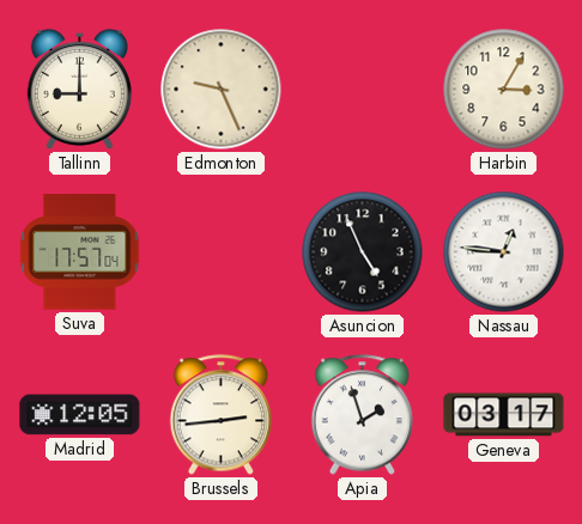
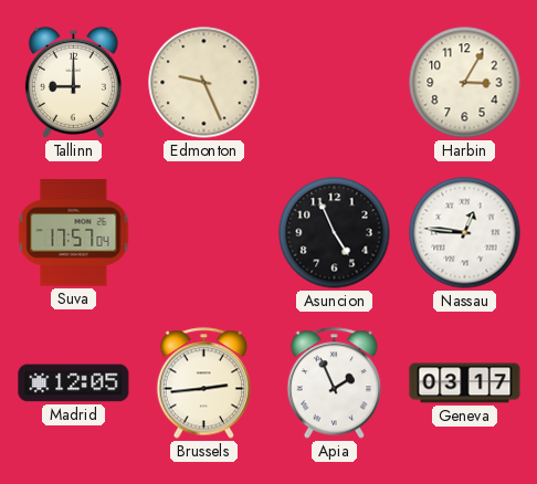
Apia: 1:57 -> 1:56
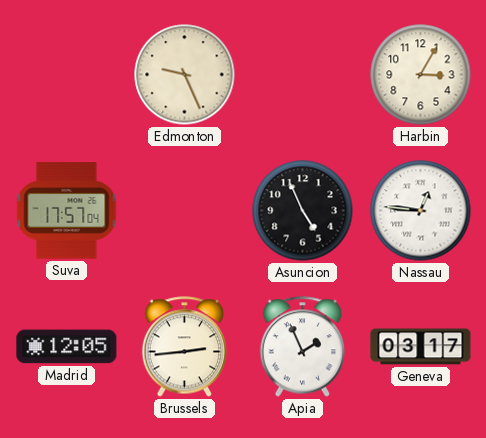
Tallinn: 9:00 -> none
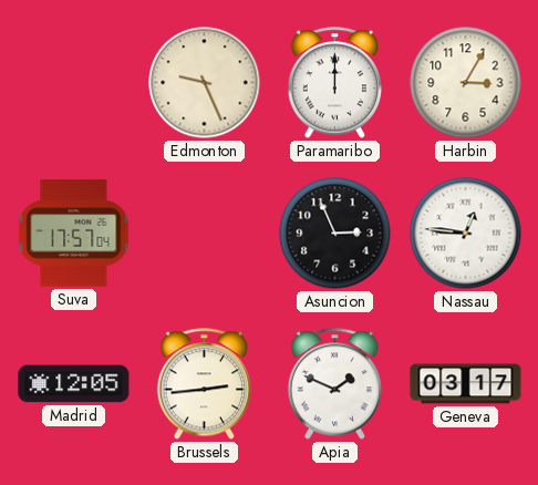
Paramaribo: none -> 12:00
Asuncion: 4:56 -> 2:56
Apia: 1:56 -> 1:49
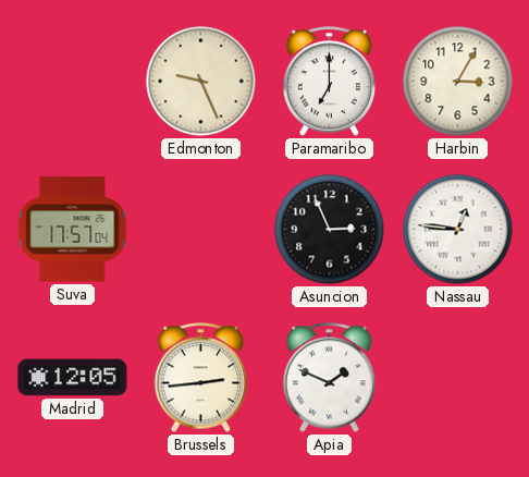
Paramaribo: 12:00 -> 7:00
Geneva: 03:17 -> none
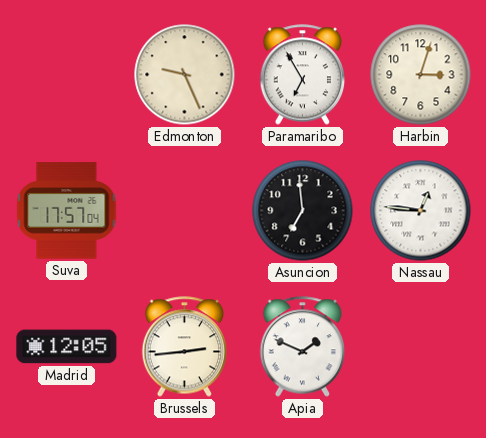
Paramaribo: 7:00 -> 6:55
Harbin: 3:05 -> 3:03
Asuncion: 2:56 -> 6:59
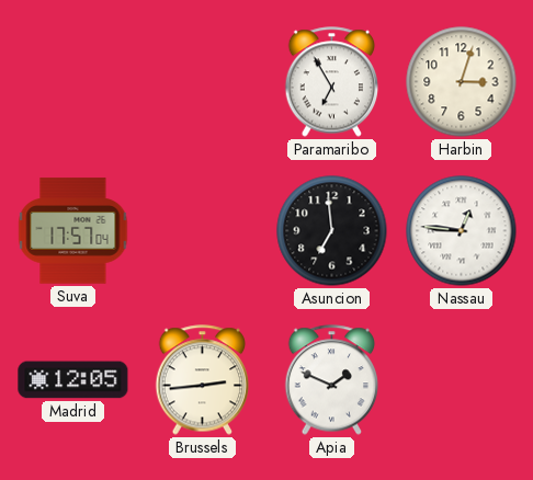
Edmonton: 9:26 -> none
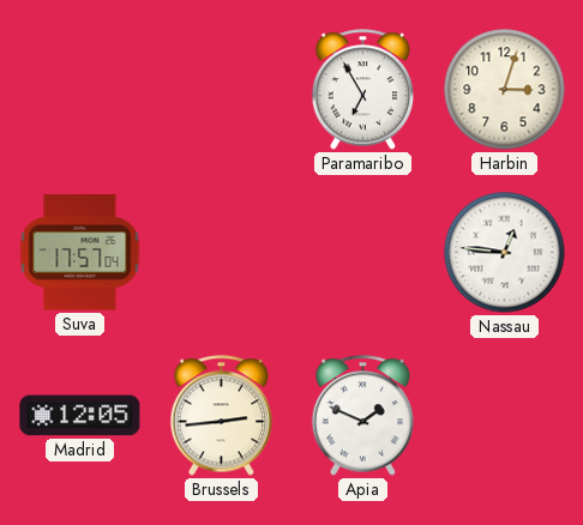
Asuncion: 6:59 -> none
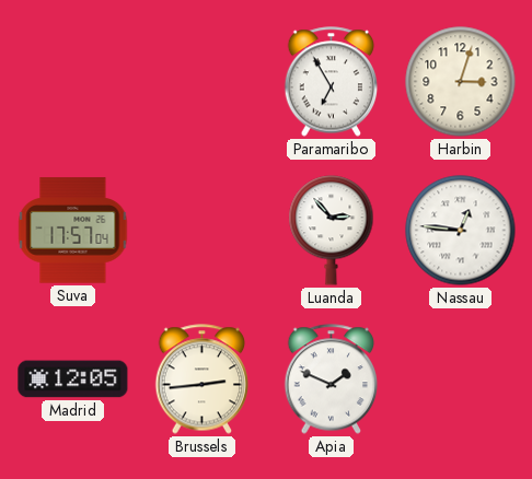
Luanda: none -> 2:53
